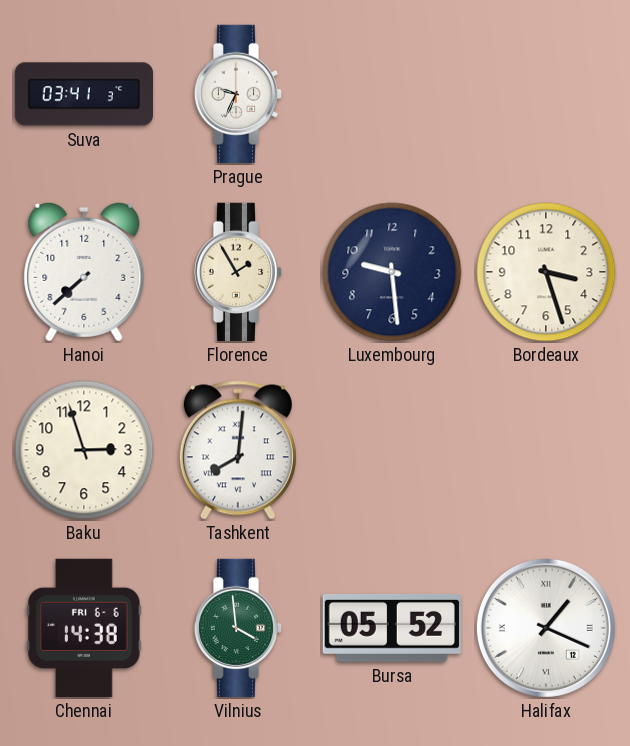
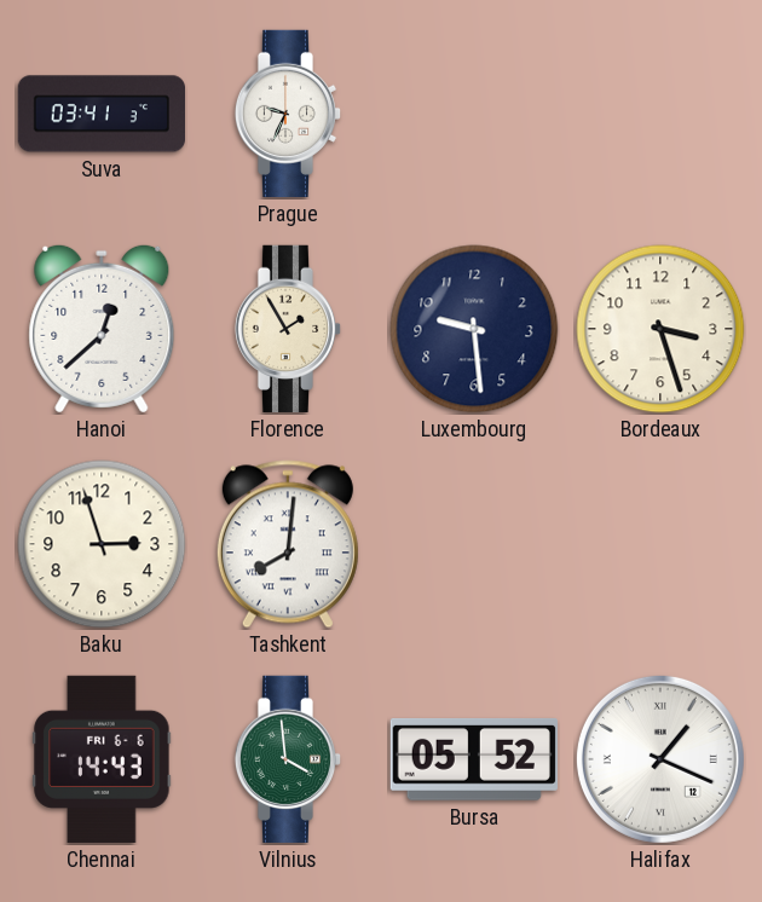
Hanoi: 7:38 -> 12:38
Chennai: 14:38 -> 14:43
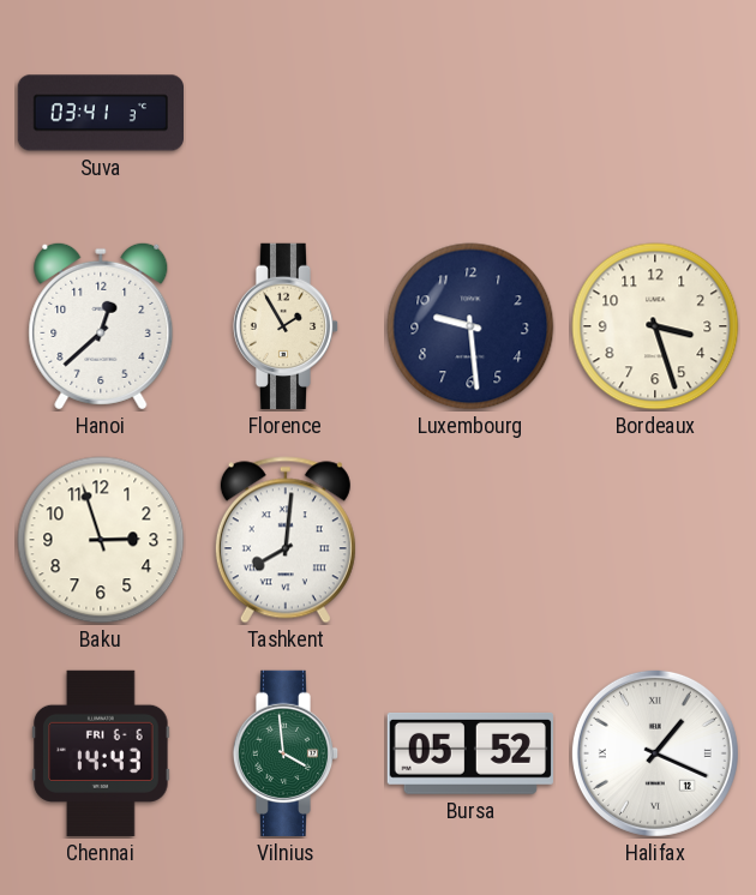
Prague: 9:34 -> none
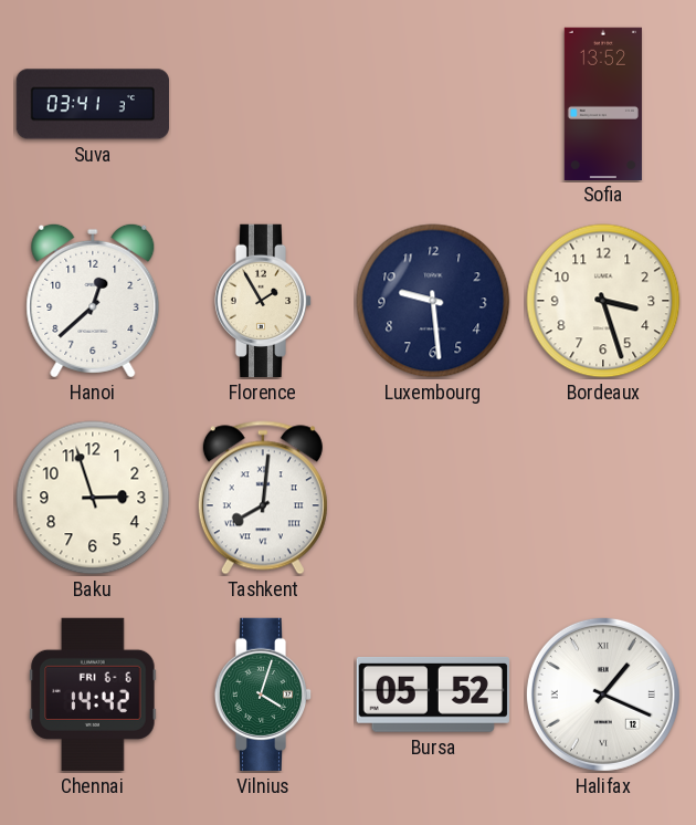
Sofia: none -> 13:52
Chennai: 14:43 -> 14:42
Vilnius: 3:59 -> 4:03
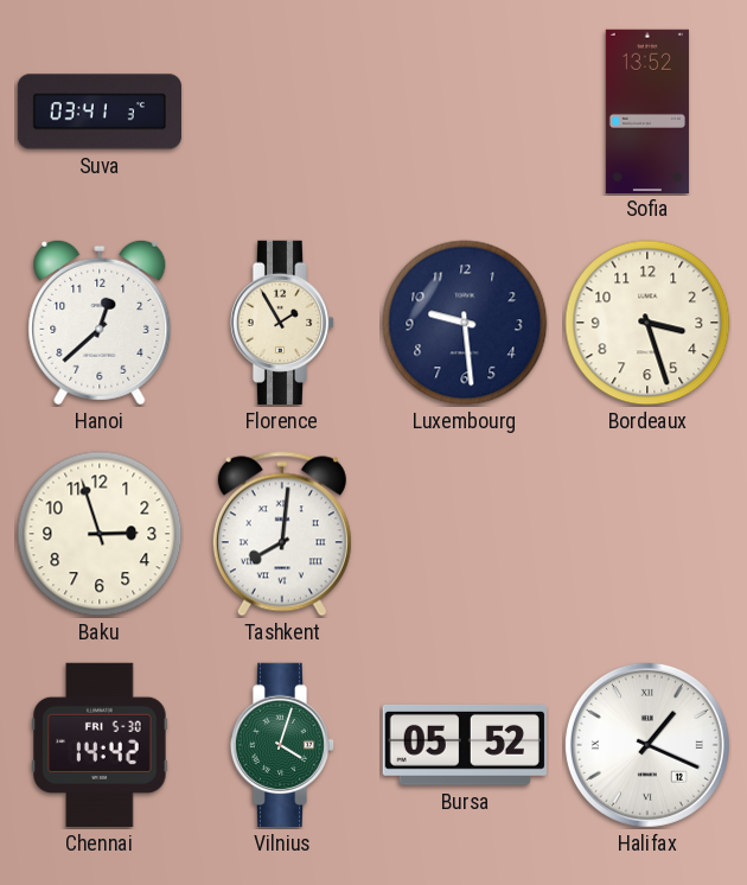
Chennai date: FRI 6-6 -> FRI 5-30
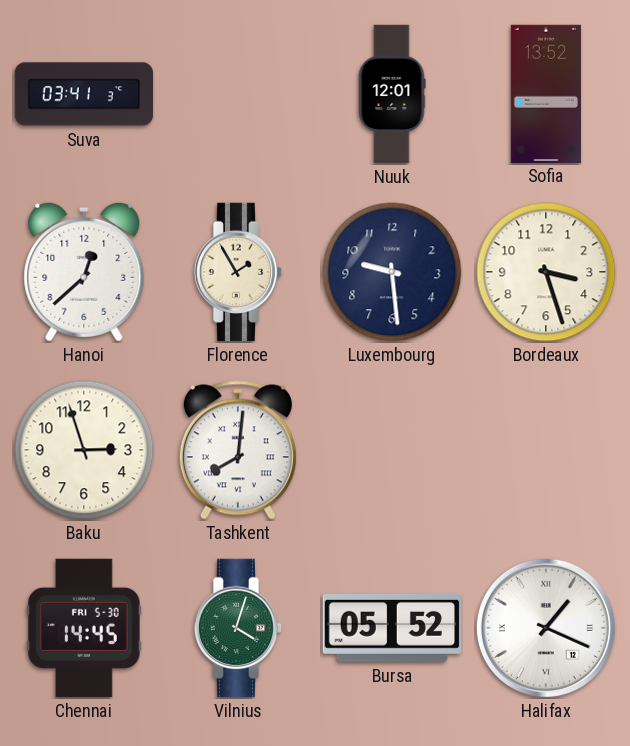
Nuuk: none -> 12:01
Chennai: 14:42 -> 14:45
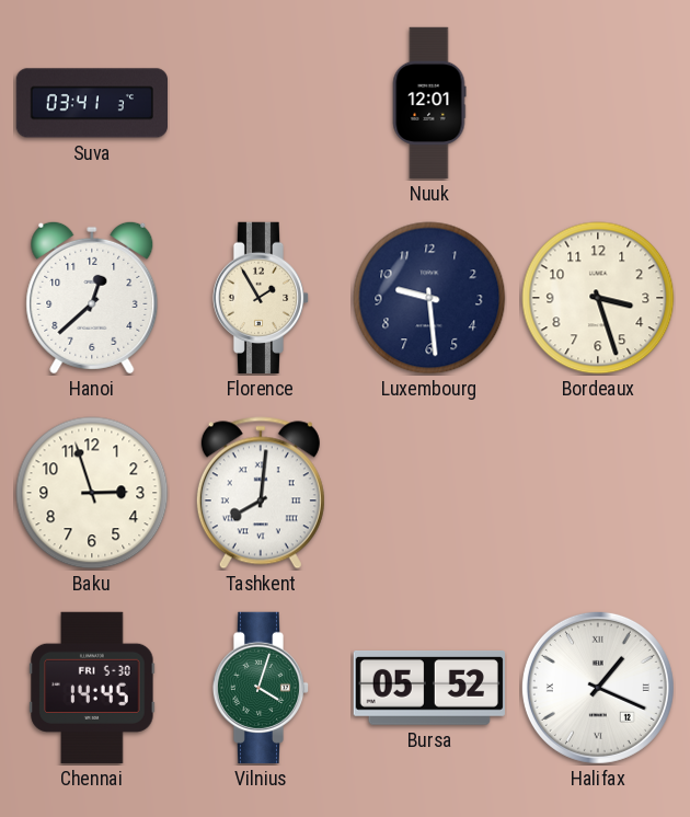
Sofia: 13:52 -> none
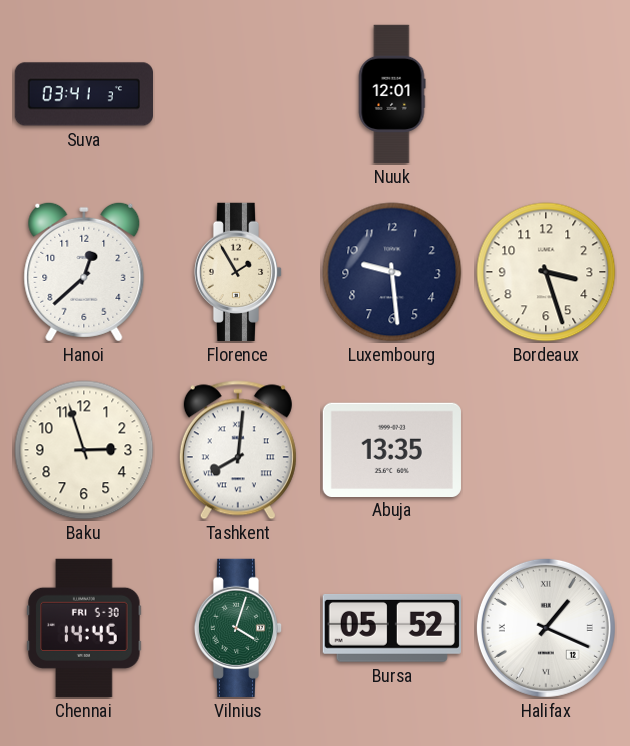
Abuja: none -> 13:35
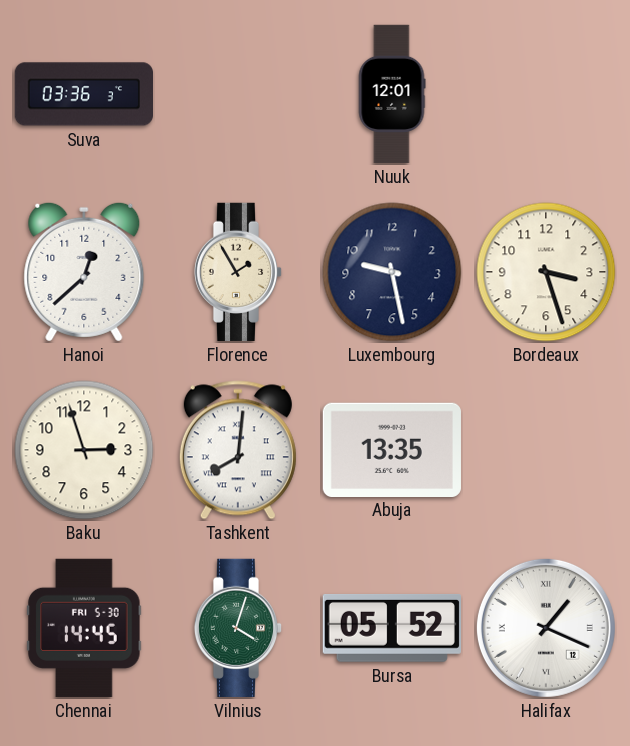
Suva: 03:41 -> 03:36
Luxembourg: 9:29 -> 9:28
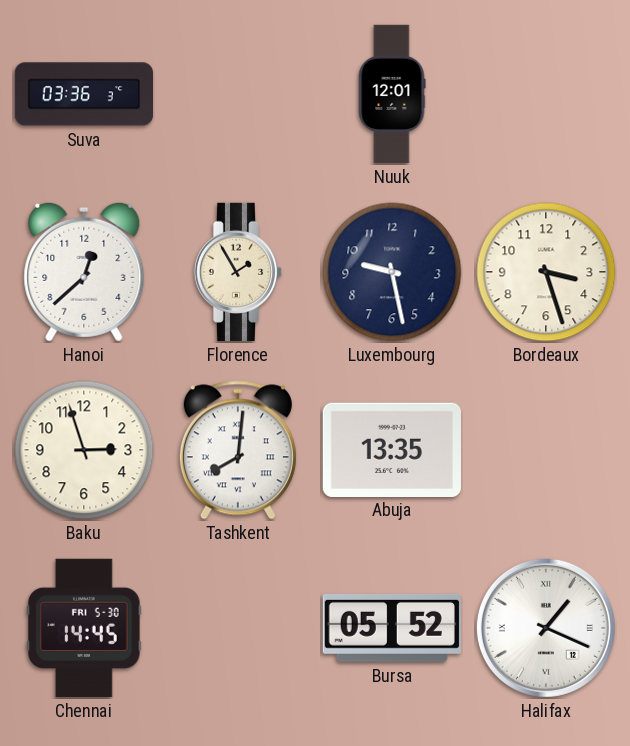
Vilnius: 4:03 -> none
